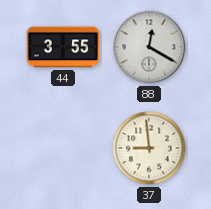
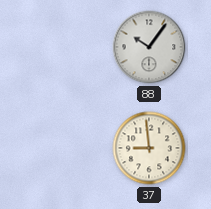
44: 3:55 -> none
88: 12:20 -> 10:06
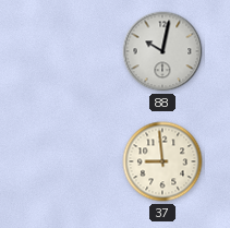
88: 10:06 -> 10:02
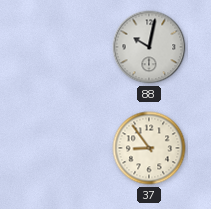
37: 8:59 -> 8:54
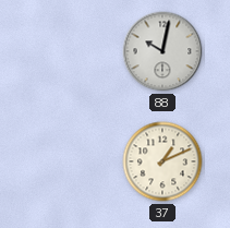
37: 8:54 -> 1:11
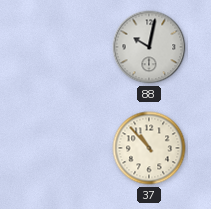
37: 1:11 -> 10:53
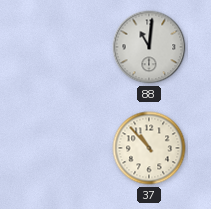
88: 10:02 -> 11:01
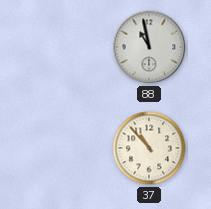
88: 11:01 -> 10:58
